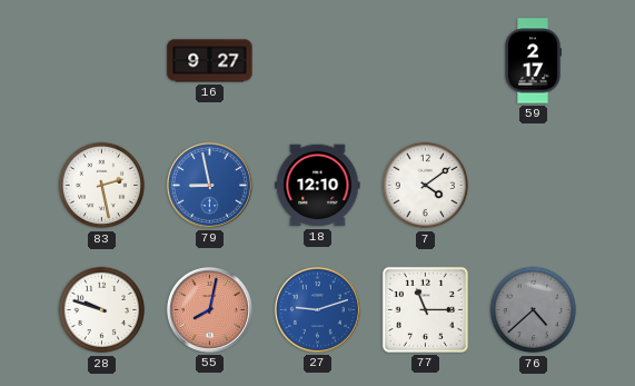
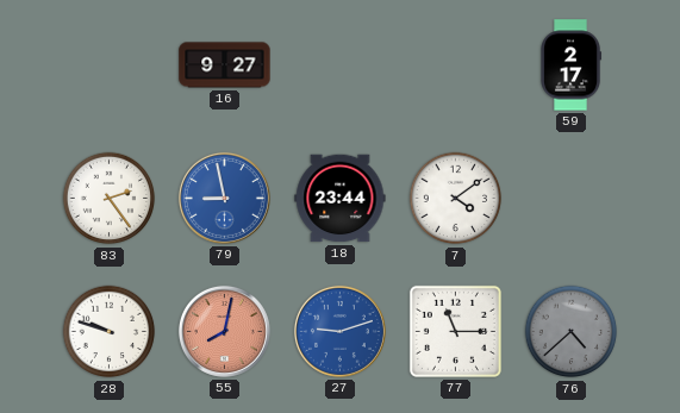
83: 2:28 -> 2:24
18: 12:10 -> 23:44
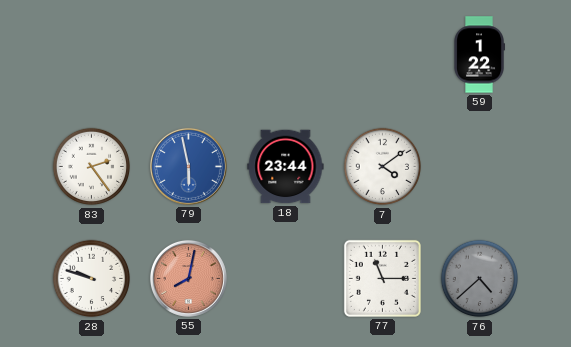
16: 9:27 -> none
59: 2:17 -> 1:22
79: 8:58 -> 5:58
27: 9:12 -> none
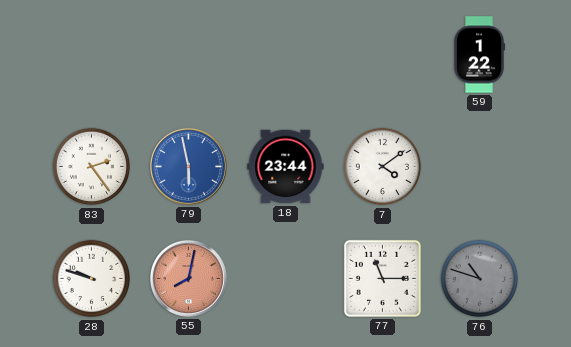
76: 4:38 -> 10:48
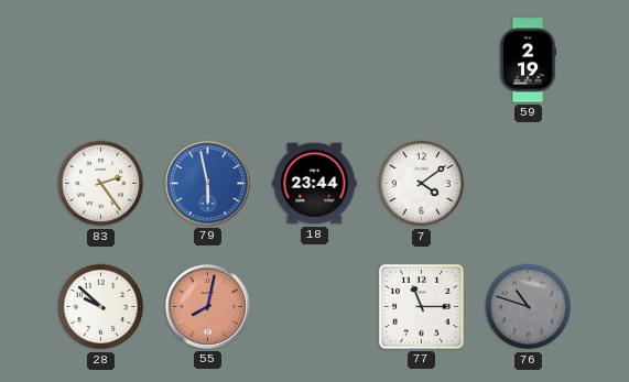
59: 1:22 -> 2:19
28: 9:48 -> 9:52
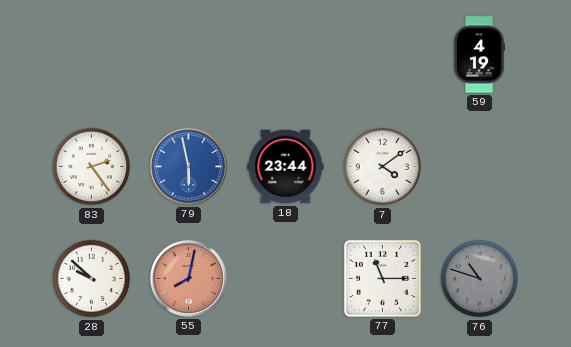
59: 2:19 -> 4:19
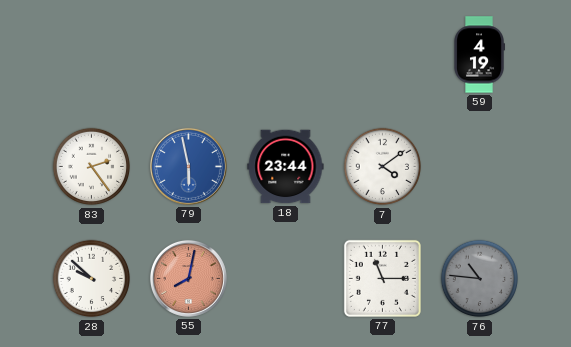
76: 10:48 -> 10:46
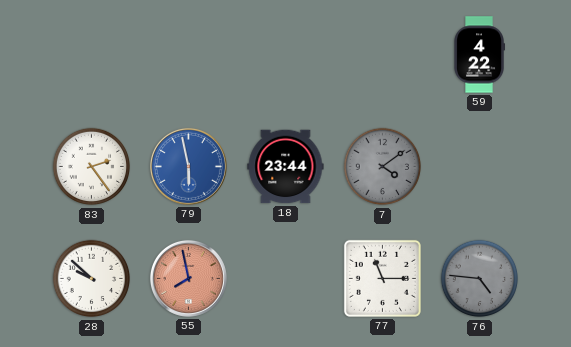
59: 4:19 -> 4:22
7 dial: white -> grey
55: 8:02 -> 7:58
76: 10:46 -> 4:46
